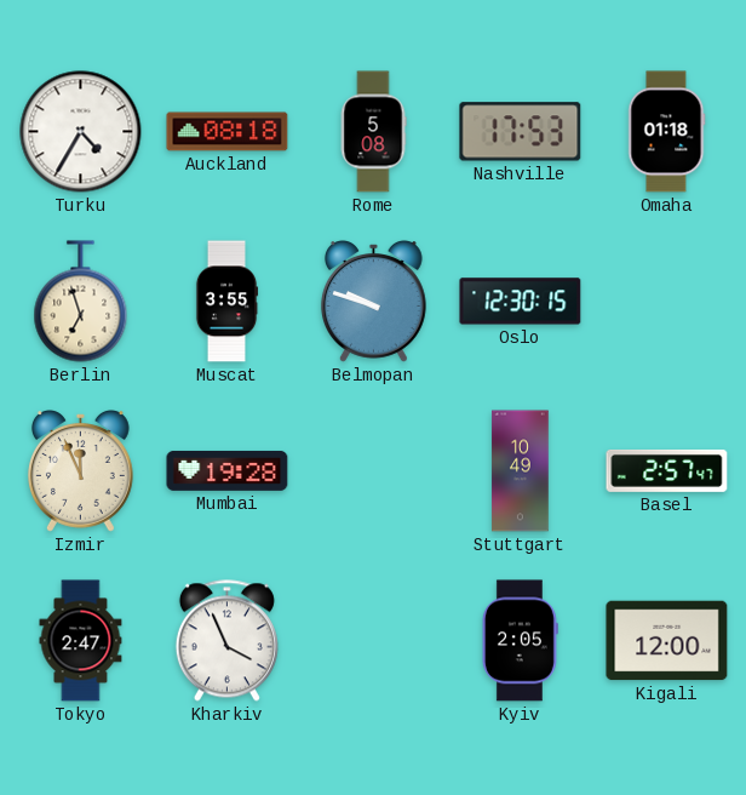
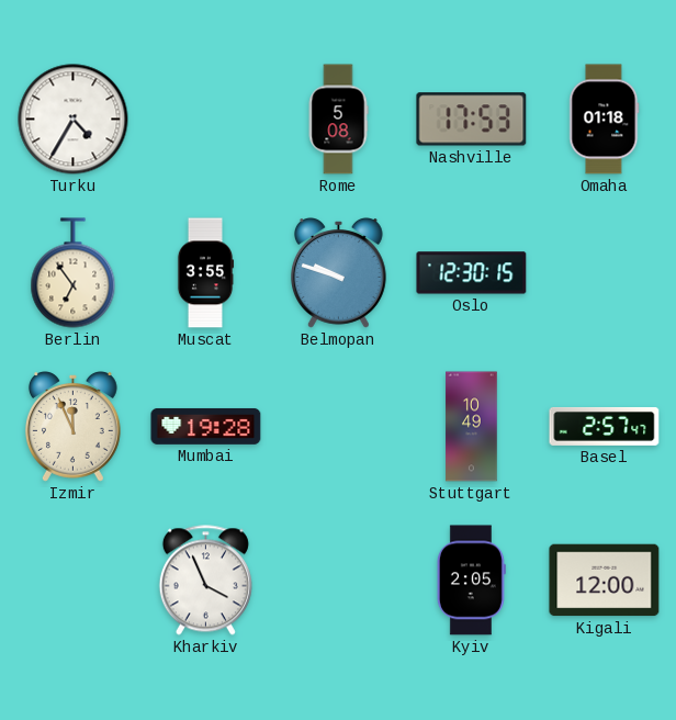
Auckland: 08:18 -> none
Berlin: 6:57 -> 6:54
Tokyo: 2:47 -> none
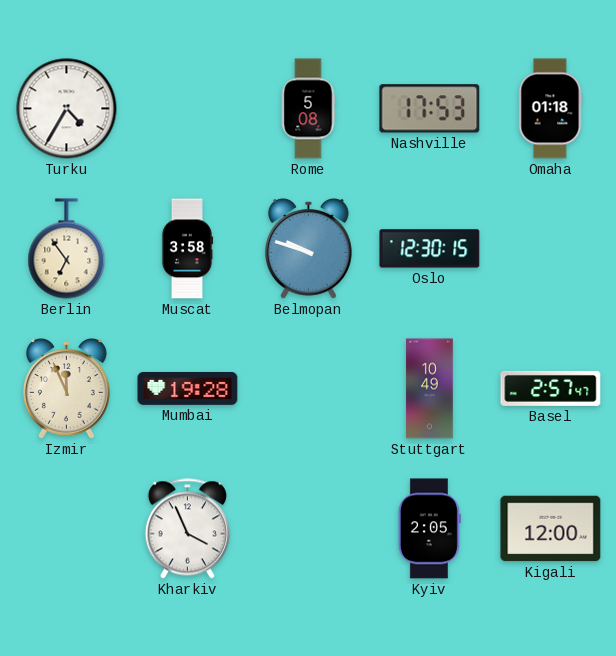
Muscat: 3:55 -> 3:58
